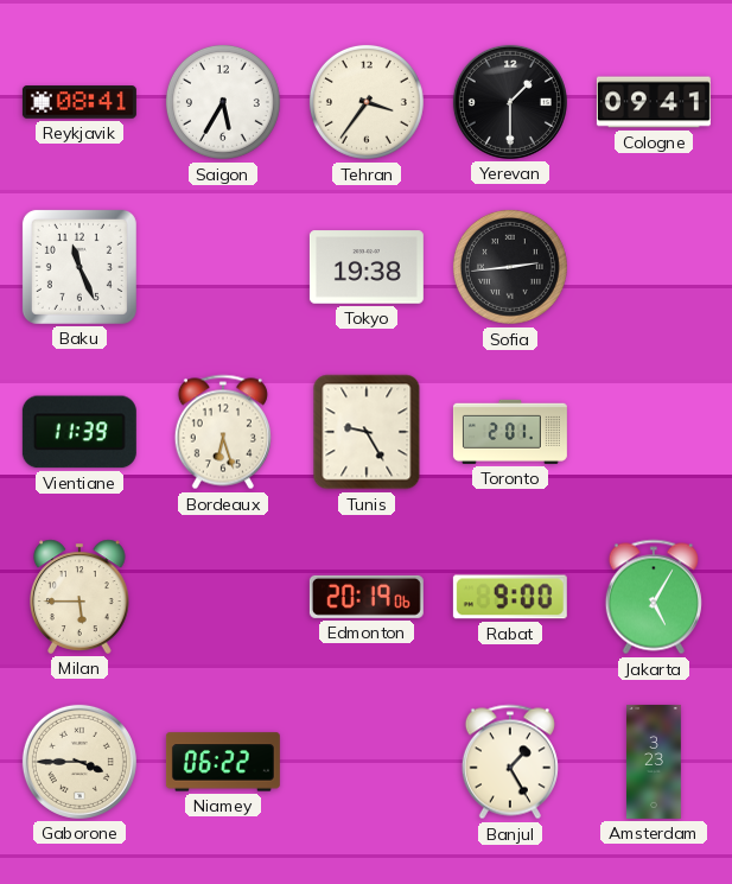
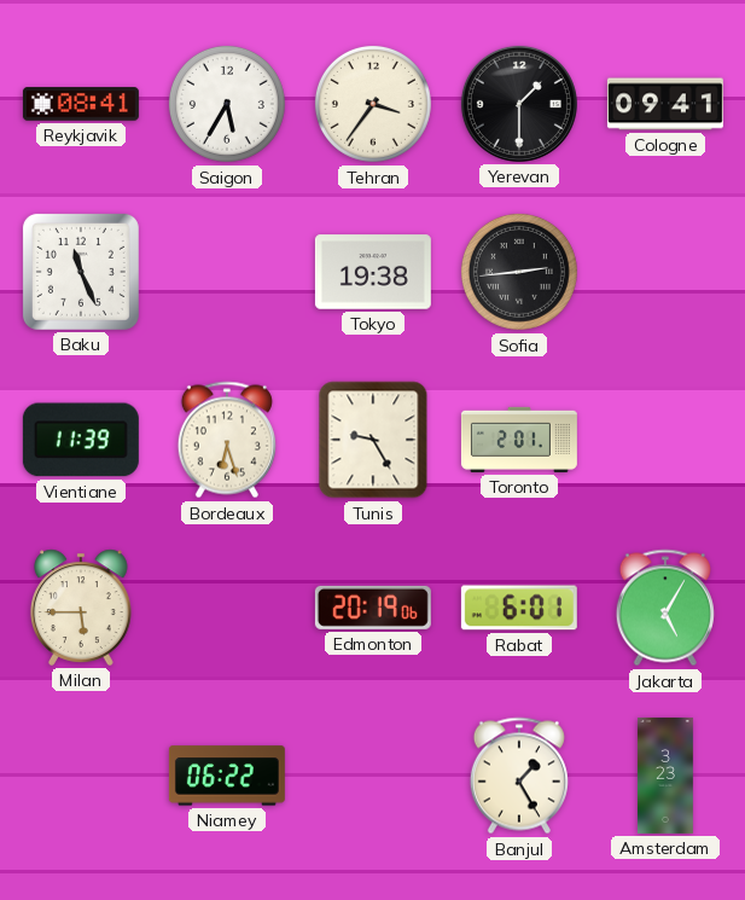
Rabat: 9:00 -> 6:01
Gaborone: 3:45 -> none
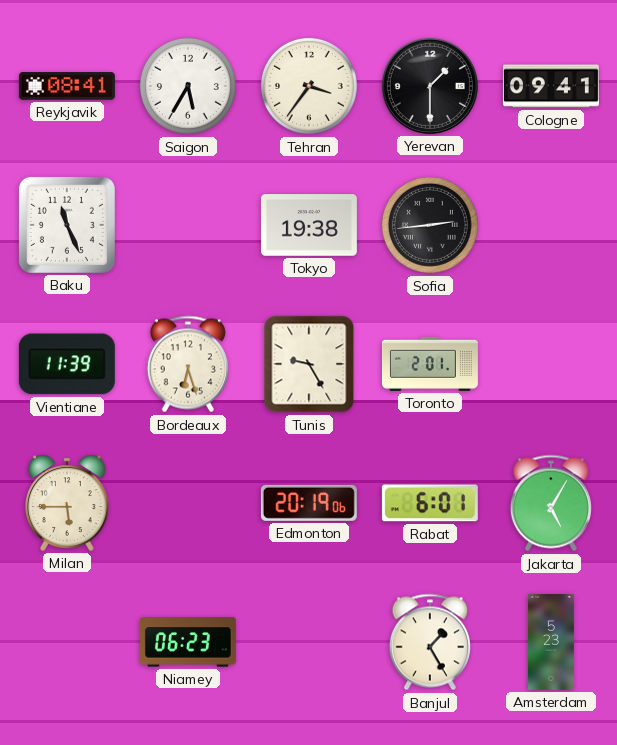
Niamey: 06:22 -> 06:23
Amsterdam: 3:23 -> 5:23
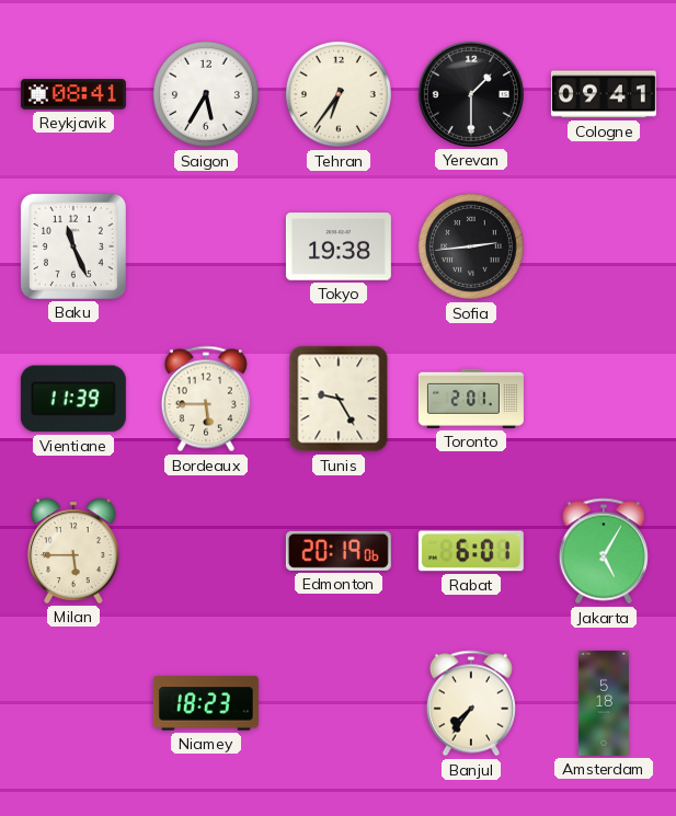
Tehran: 3:36 -> 6:36
Bordeaux: 6:27 -> 5:45
Niamey: 06:23 -> 18:23
Banjul: 1:25 -> 7:36
Amsterdam: 5:23 -> 5:18
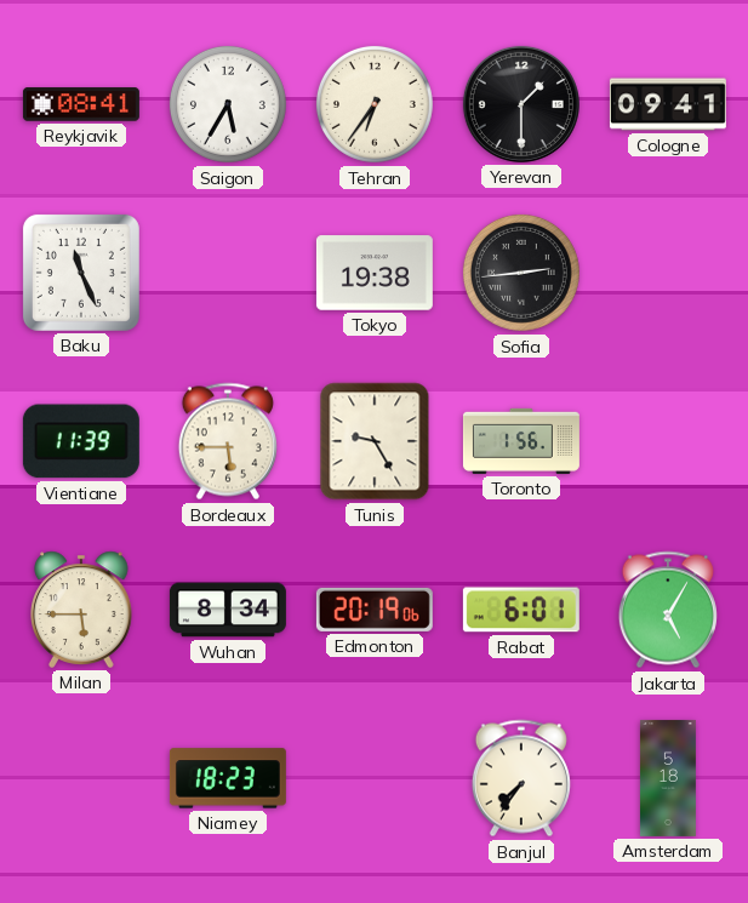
Toronto: 2:01 -> 1:56
Wuhan: none -> 8:34
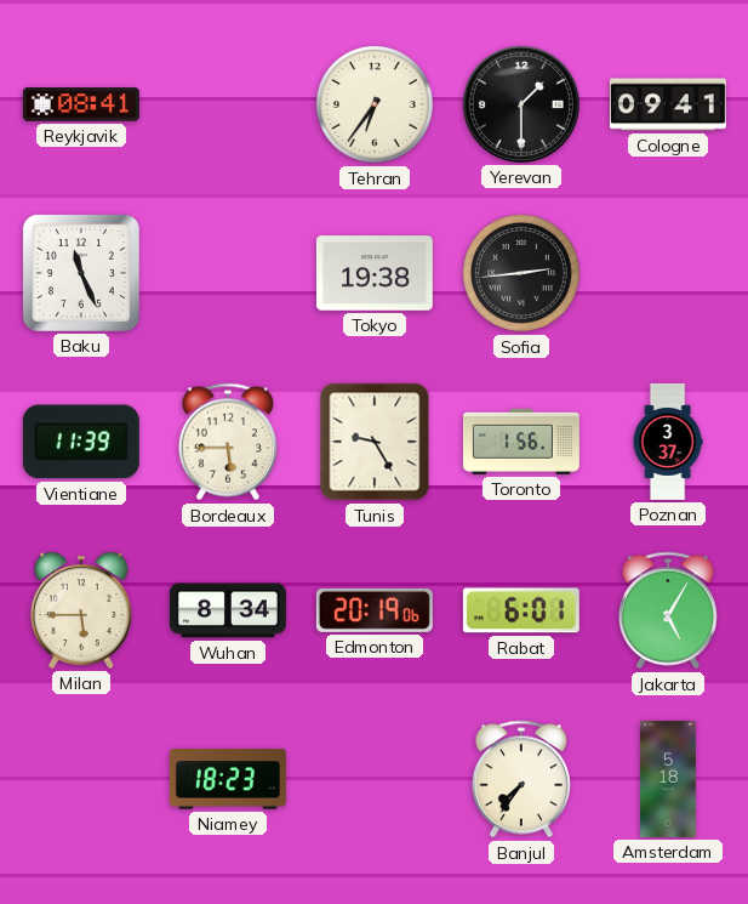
Saigon: 5:35 -> none
Poznan: none -> 3:37
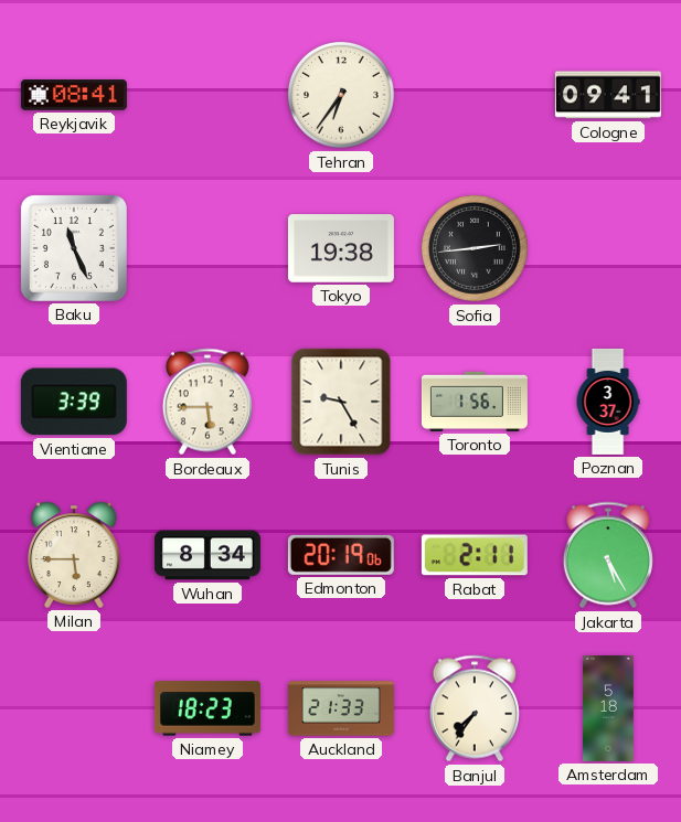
Yerevan: 1:30 -> none
Vientiane: 11:39 -> 3:39
Rabat: 6:01 -> 2:11
Jakarta: 5:05 -> 5:25
Auckland: none -> 21:33
